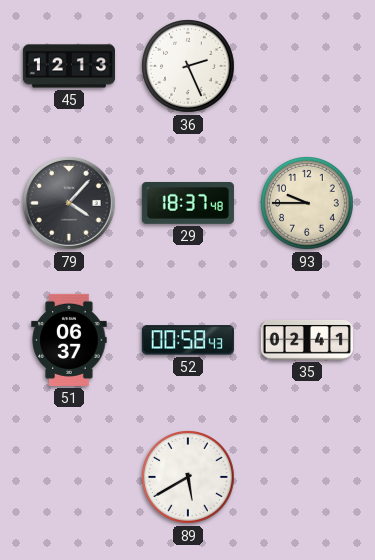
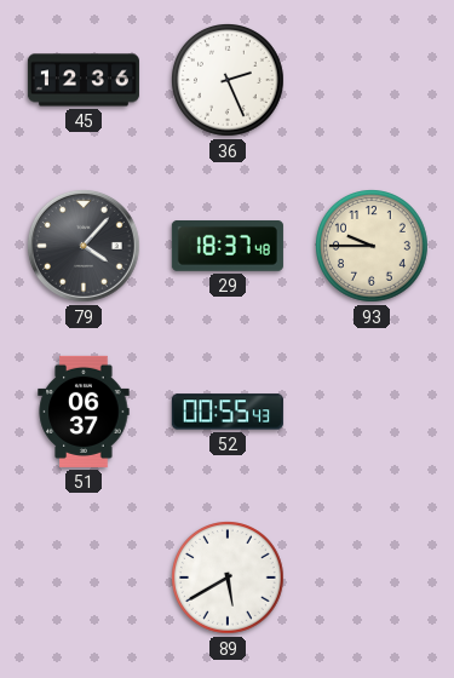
45: 12:13 -> 12:36
52: 00:58 -> 00:55
35: 02:41 -> none
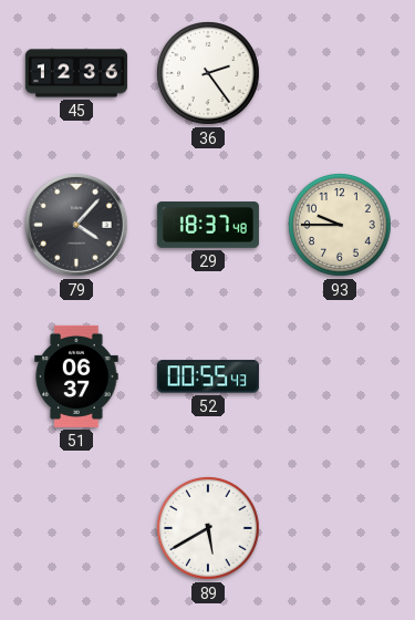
36: 2:26 -> 2:24
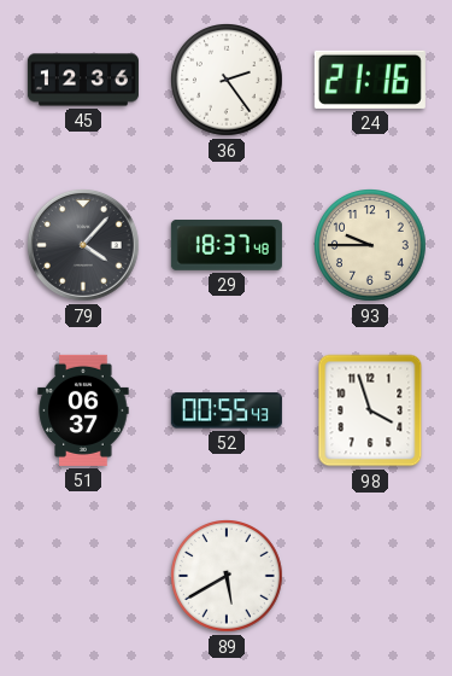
24: none -> 21:16
98: none -> 3:57
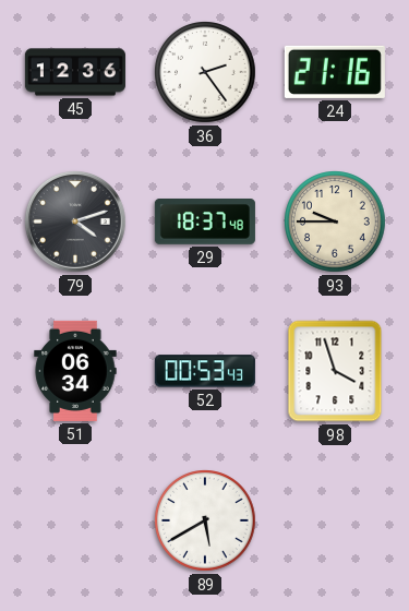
79: 4:07 -> 4:12
51: 06:37 -> 06:34
52: 00:55 -> 00:53
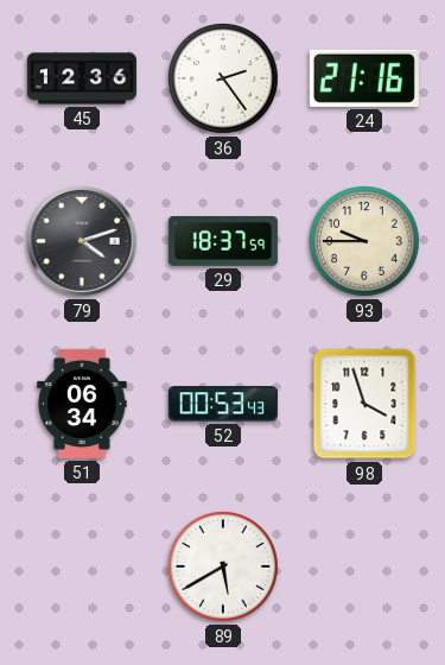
29: 18:37:48 -> 18:37:59
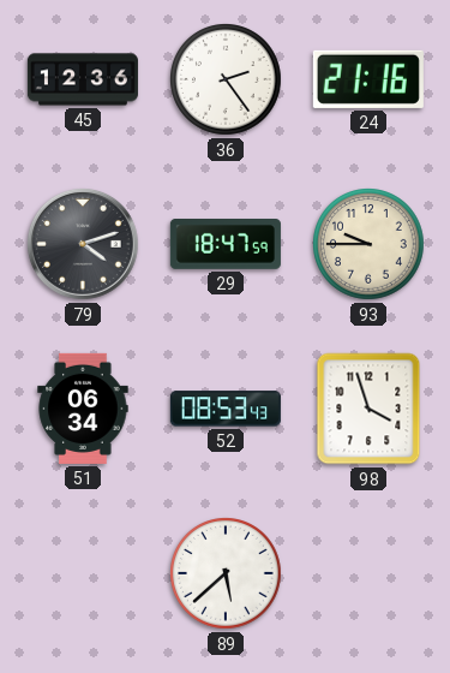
29: 18:37 -> 18:47
52: 00:53 -> 08:53
89: 5:40 -> 5:38
